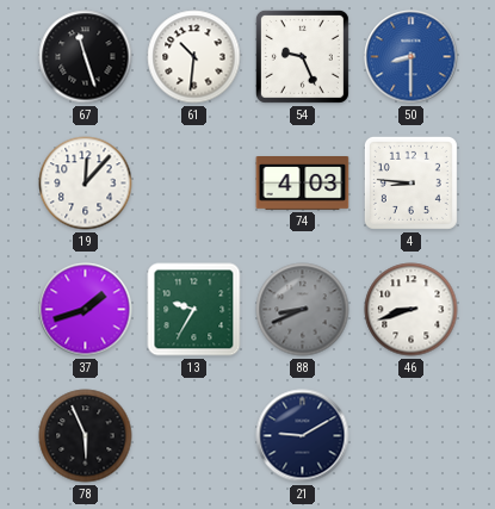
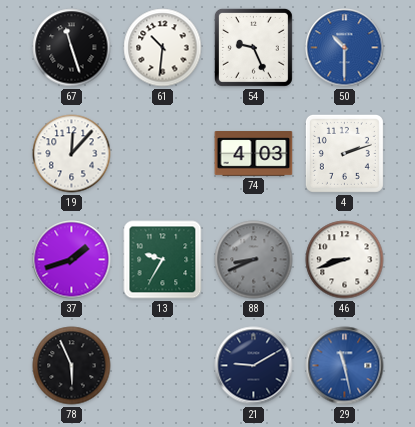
50: 8:30 -> 10:30
4: 8:46 -> 2:12
29: none -> 11:28
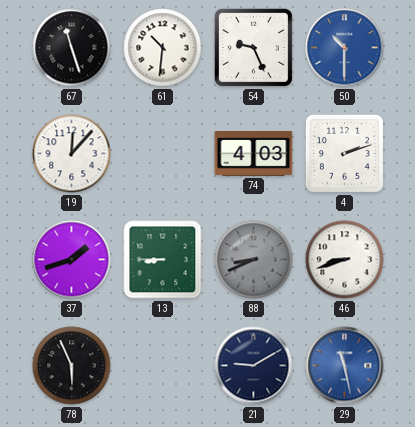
13: 9:35 -> 8:45
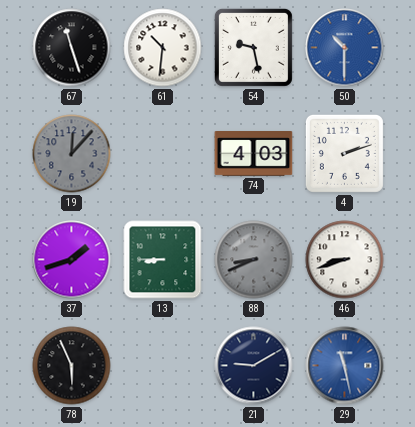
54: 9:26 -> 9:28
19 dial: white -> grey
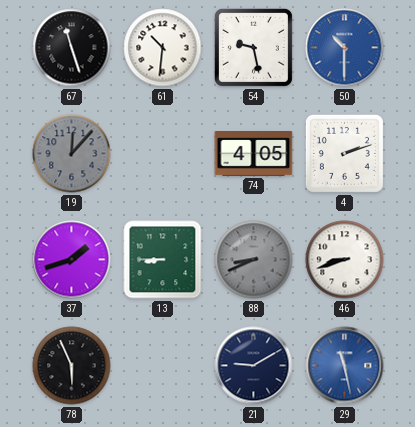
74: 4:03 -> 4:05
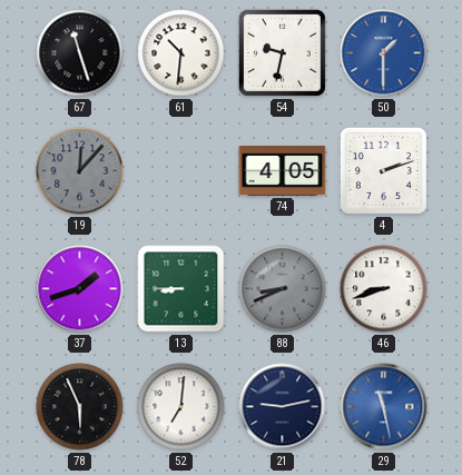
54: 9:28 -> 9:32
50: 10:30 -> 1:30
52: none -> 7:01
21: 9:10 -> 9:13
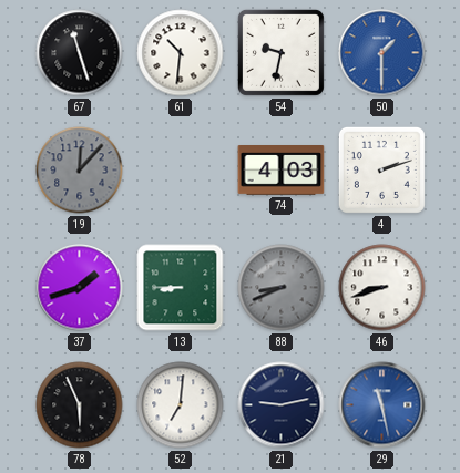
74: 4:05 -> 4:03
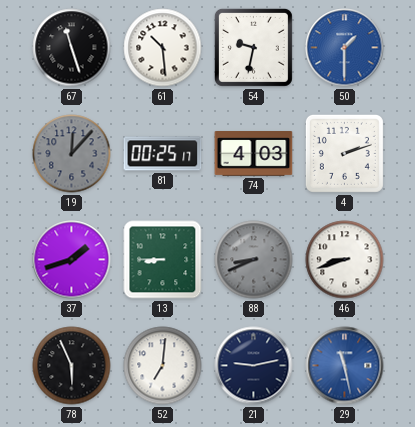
61: 10:31 -> 10:29
81: none -> 00:25
